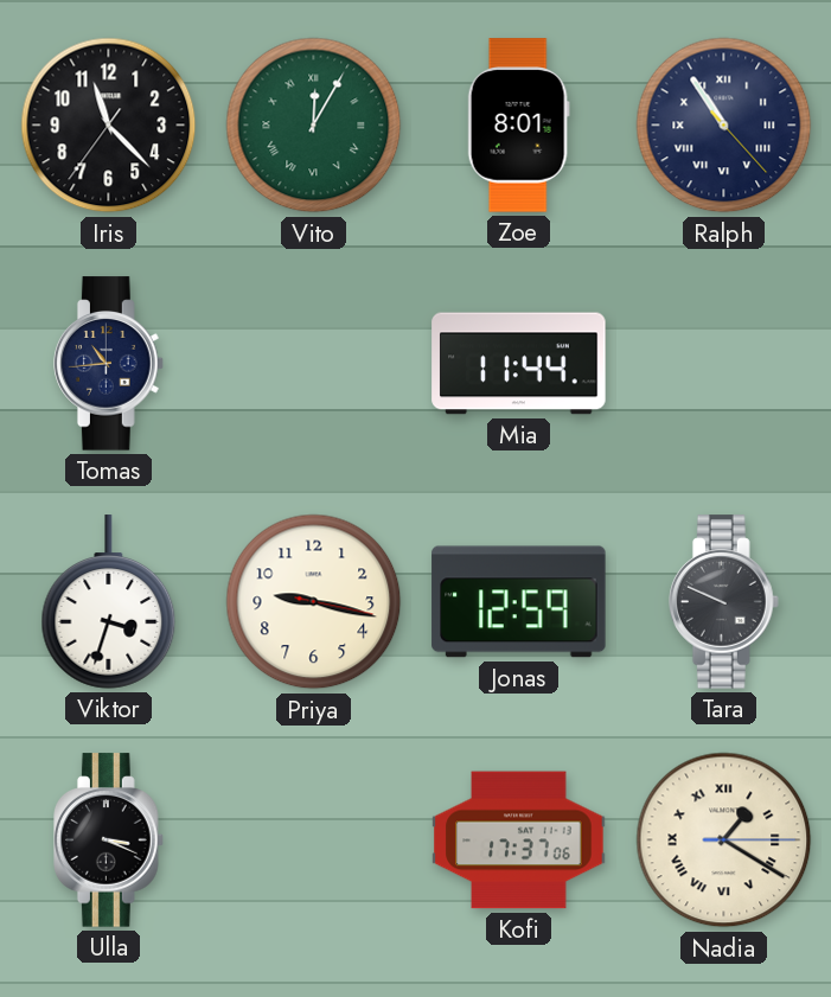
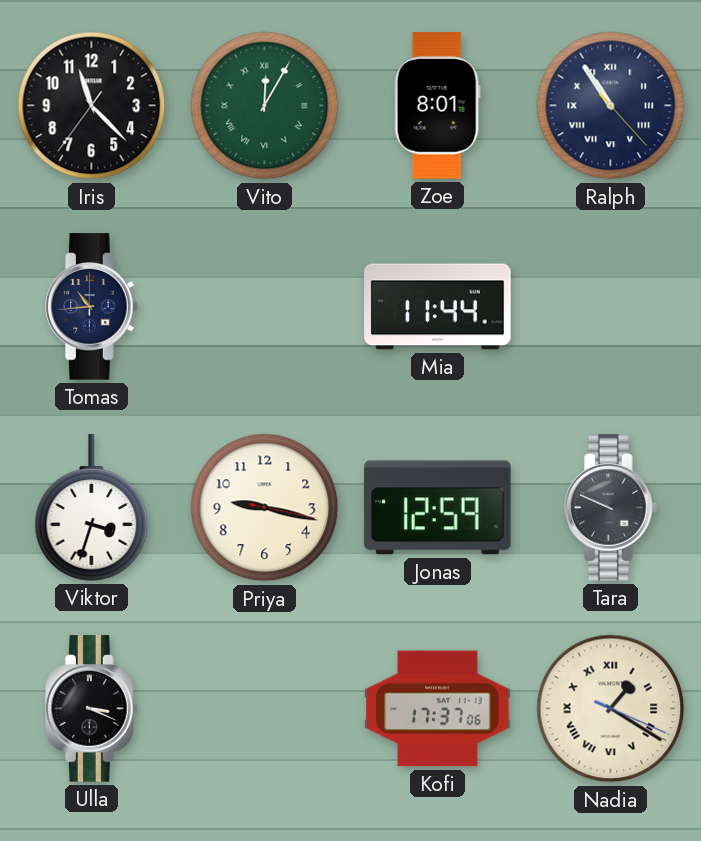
Nadia: 1:20:15 -> 1:20:19
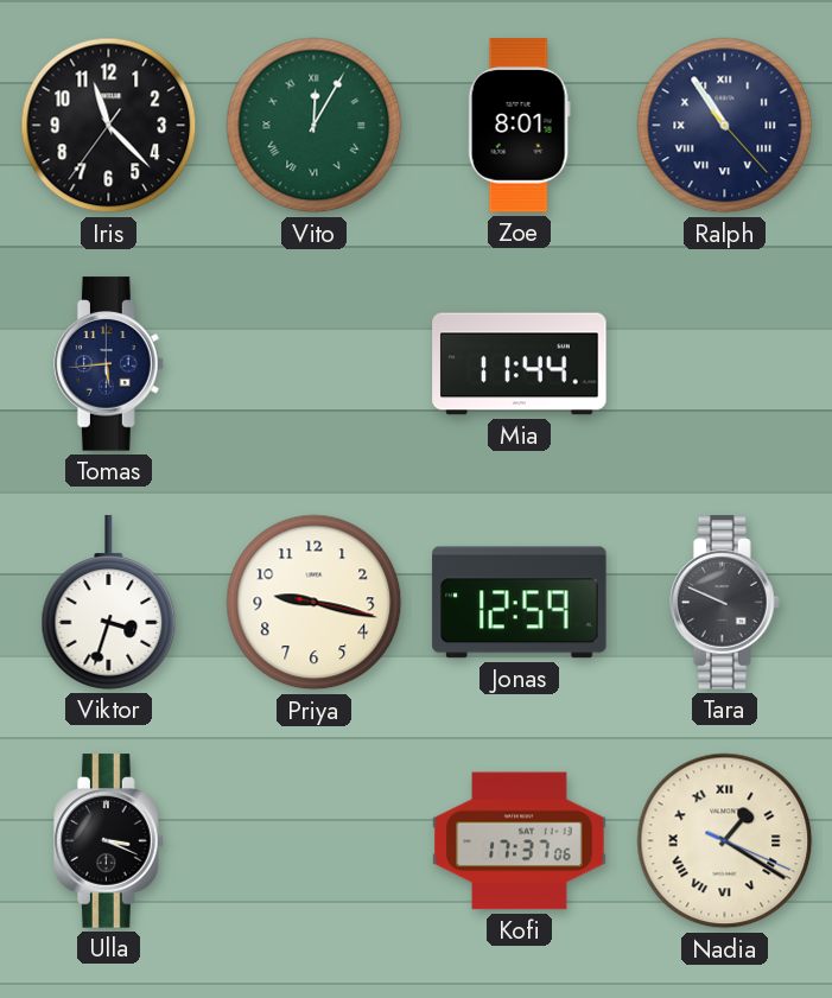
Tomas: 10:44 -> 5:44
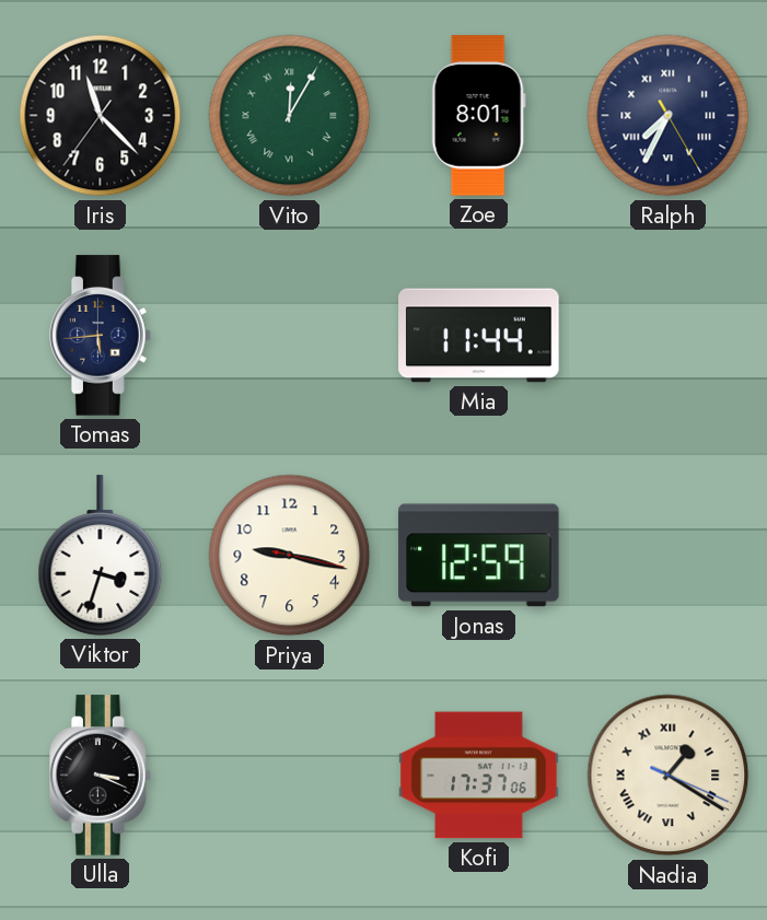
Ralph: 10:54 -> 7:34
Tara: 9:49 -> none
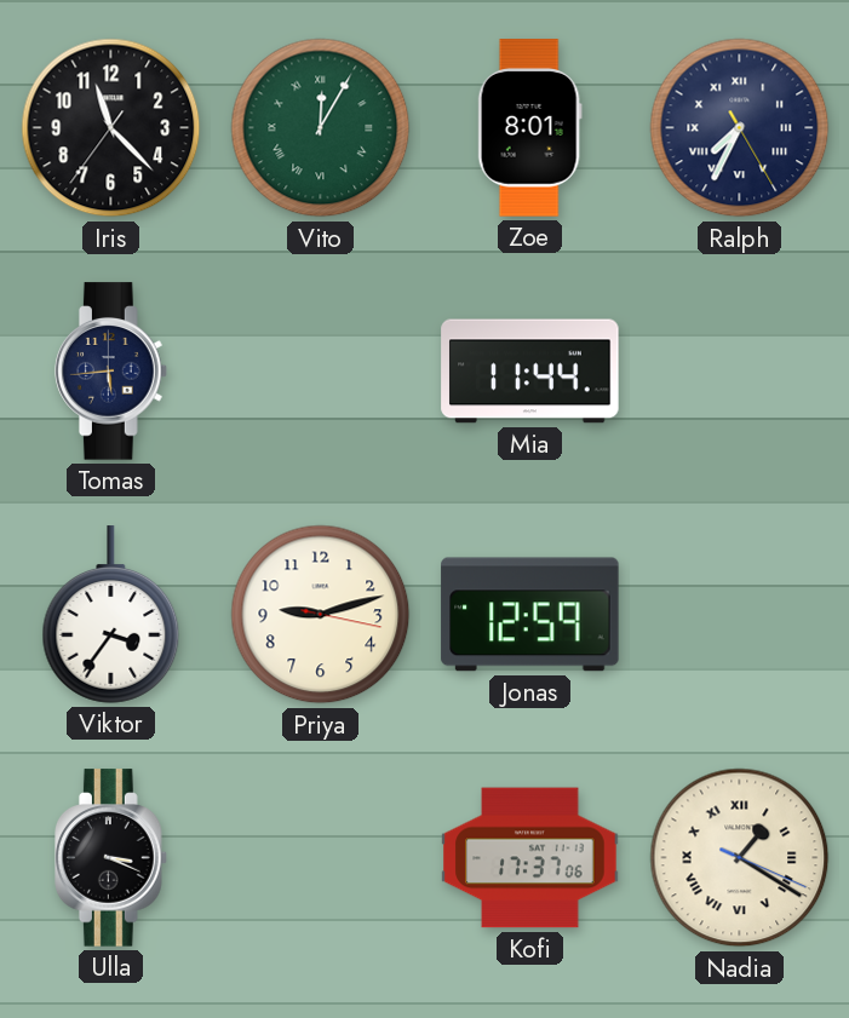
Viktor: 3:33 -> 3:36
Priya: 9:17 -> 9:12
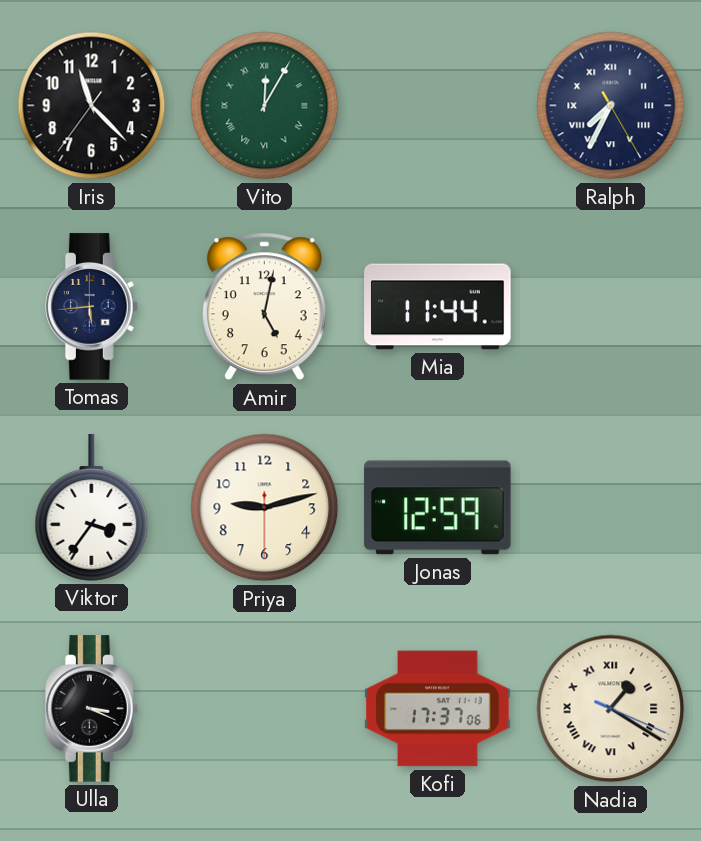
Zoe: 8:01 -> none
Amir: none -> 5:02
Priya: 9:12:17 -> 9:12:30
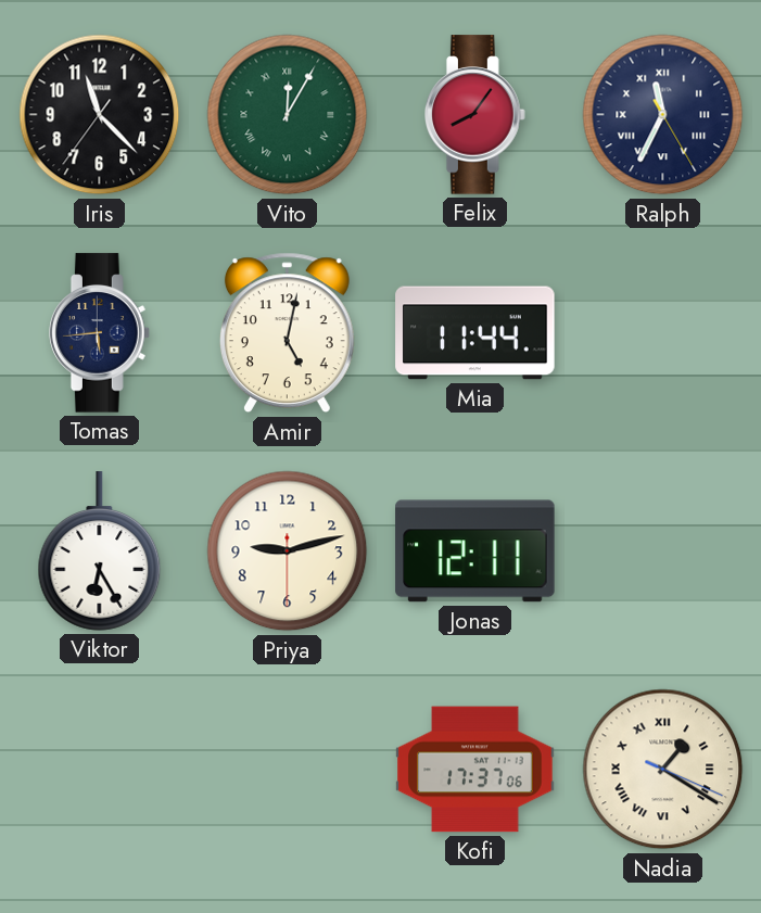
Felix: none -> 8:06
Ralph: 7:34 -> 11:34
Viktor: 3:36 -> 6:25
Jonas: 12:59 -> 12:11
Ulla: 3:19 -> none
